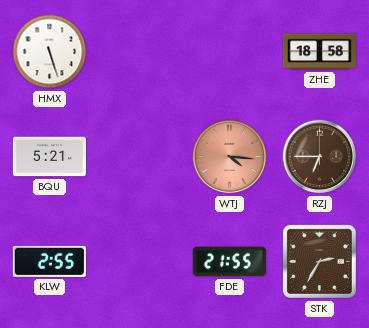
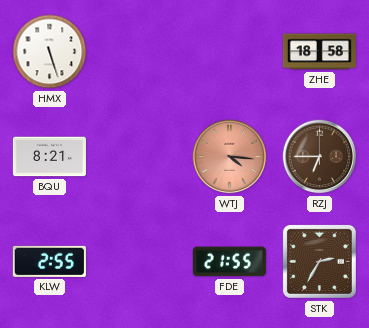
BQU: 5:21 -> 8:21
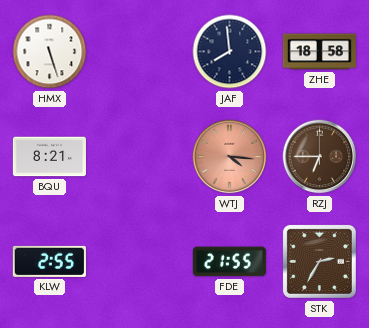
JAF: none -> 7:59
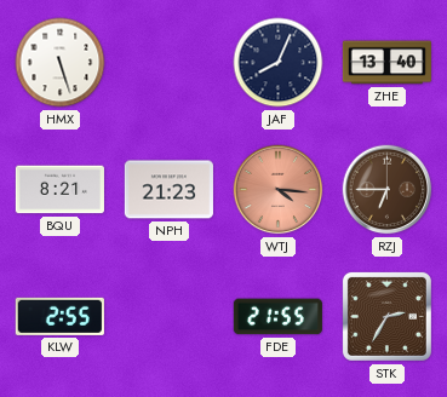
JAF: 7:59 -> 8:04
ZHE: 18:58 -> 13:40
NPH: none -> 21:23
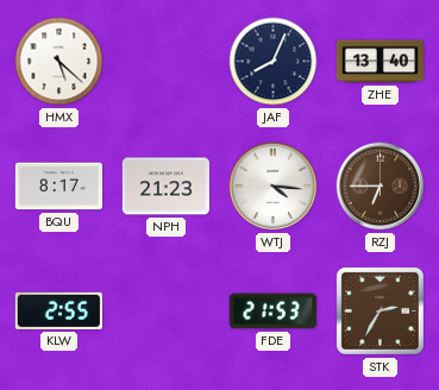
HMX: 5:27 -> 5:22
BQU: 8:21 -> 8:17
WTJ dial: salmon -> white
FDE: 21:55 -> 21:53
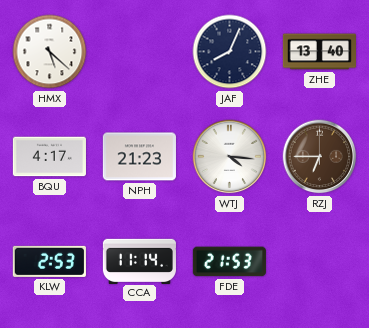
BQU: 8:17 -> 4:17
KLW: 2:55 -> 2:53
CCA: none -> 11:14
STK: 2:35 -> none
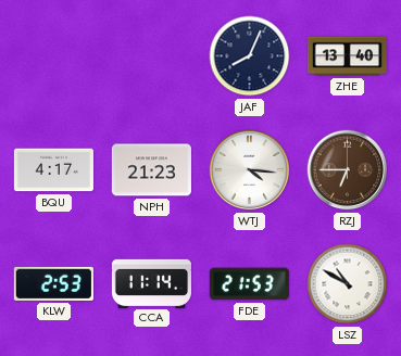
HMX: 5:22 -> none
LSZ: none -> 10:50
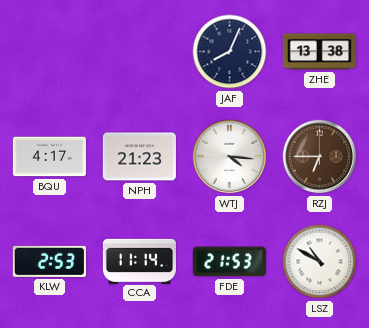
ZHE: 13:40 -> 13:38
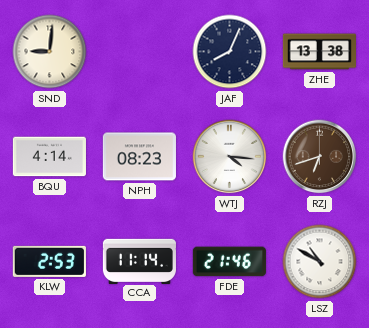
SND: none -> 9:01
BQU: 4:17 -> 4:14
NPH: 21:23 -> 08:23
RZJ: 6:45 -> 6:42
FDE: 21:53 -> 21:46
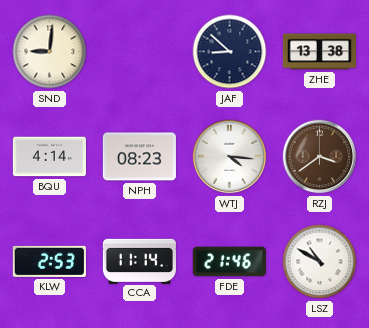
JAF: 8:04 -> 8:52
RZJ: 6:42 -> 3:39
